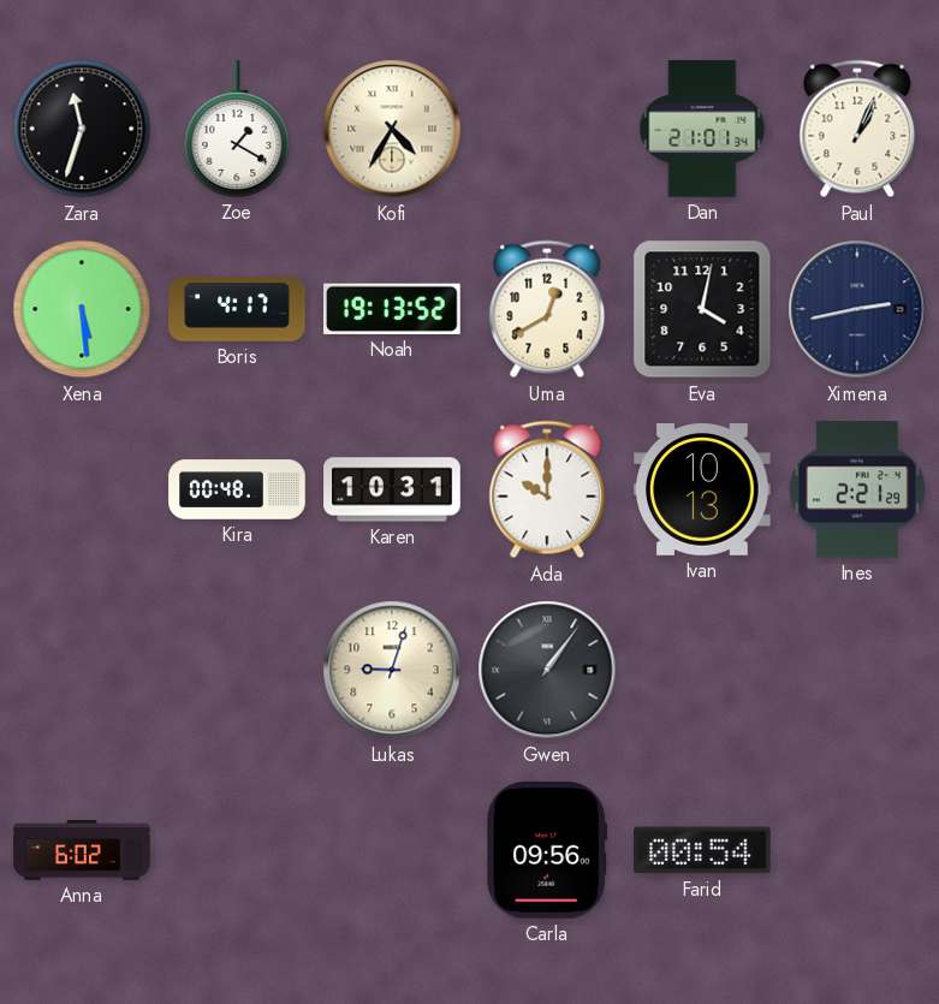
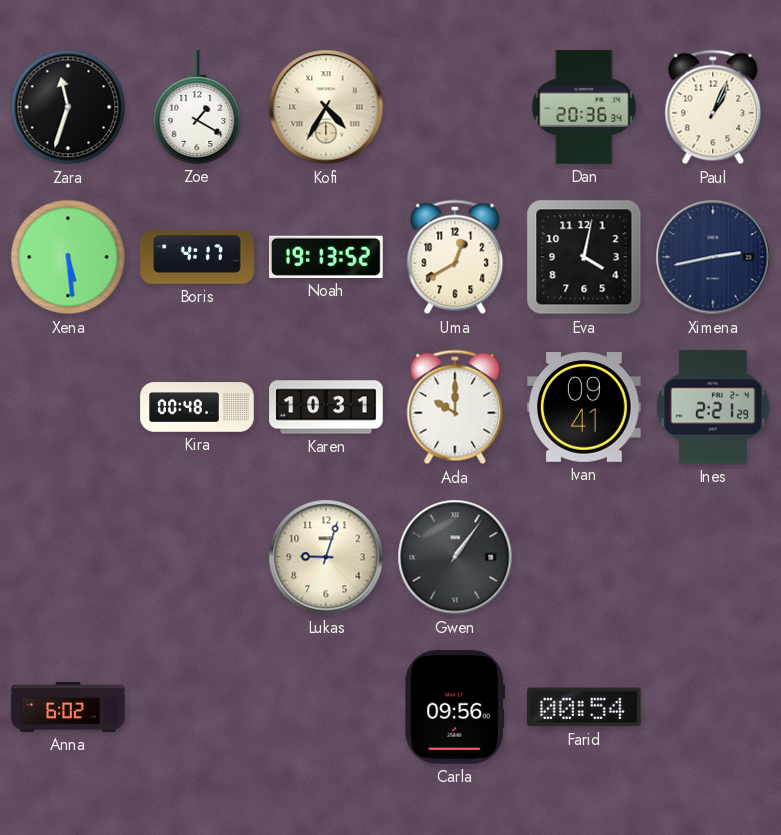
Dan: 21:01 -> 20:36
Ivan: 10:13 -> 09:41
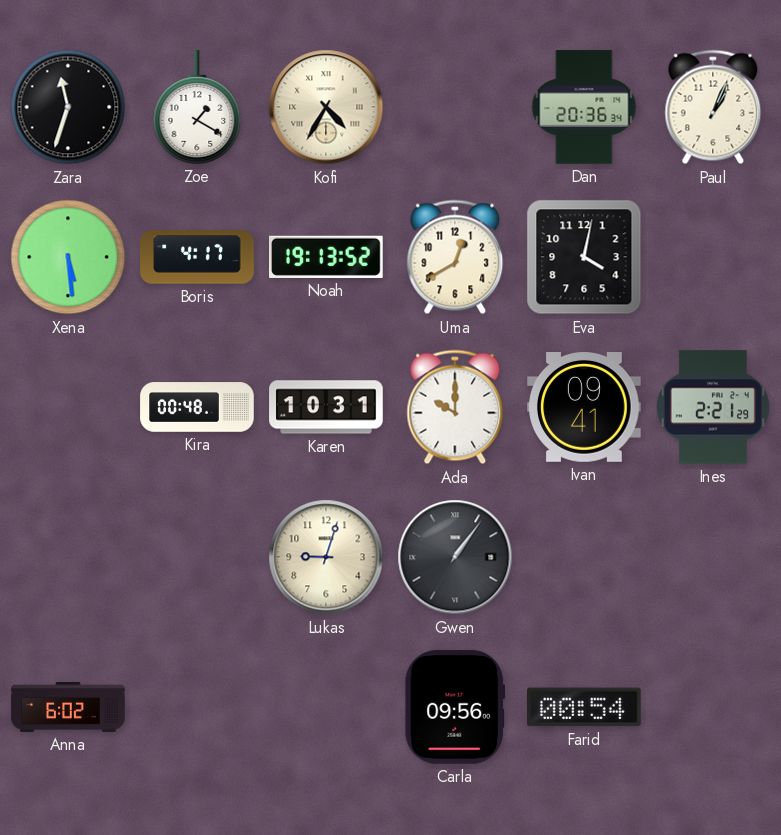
Ximena: 2:43 -> none
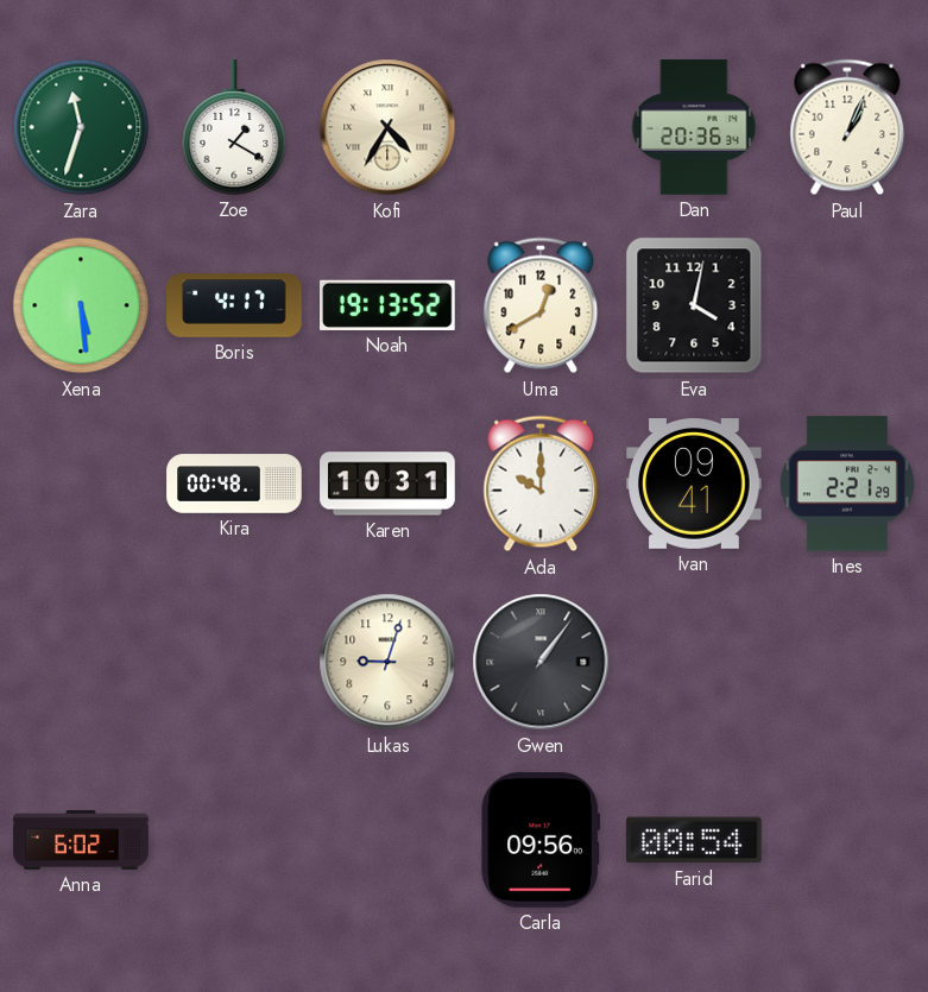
Zara dial: black -> green
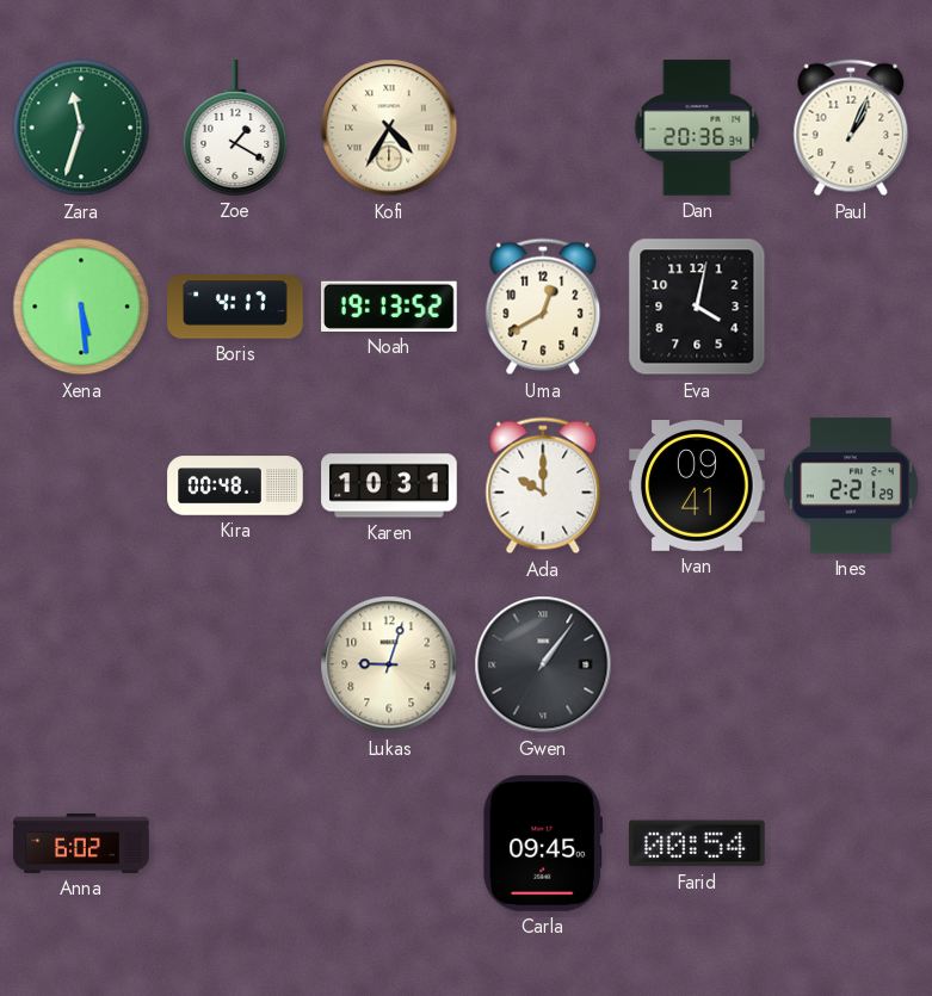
Carla: 09:56 -> 09:45
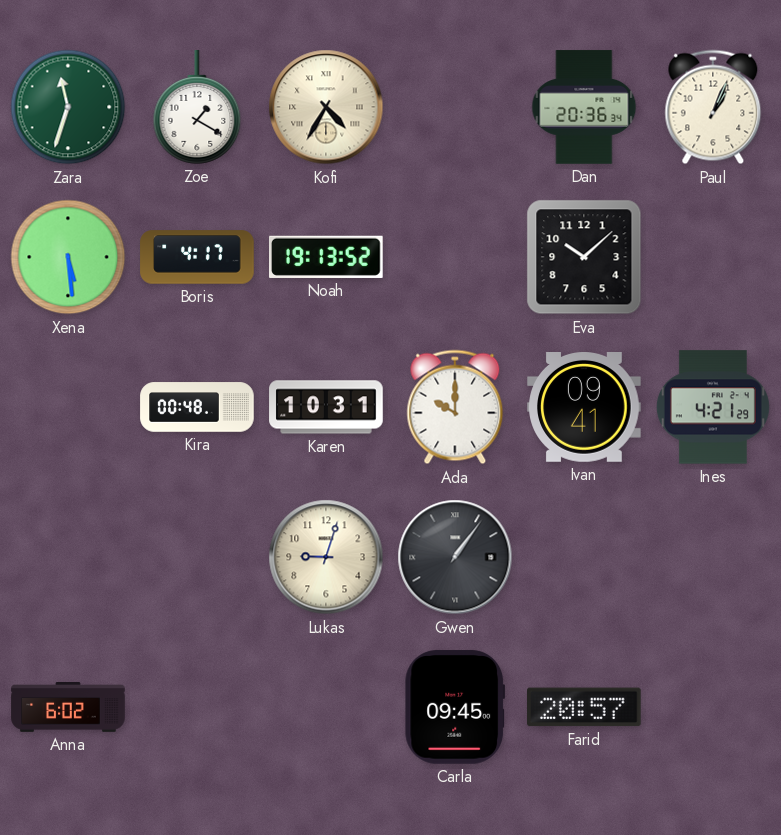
Uma: 12:40 -> none
Eva: 4:02 -> 10:08
Ines: 2:21 -> 4:21
Farid: 00:54 -> 20:57
